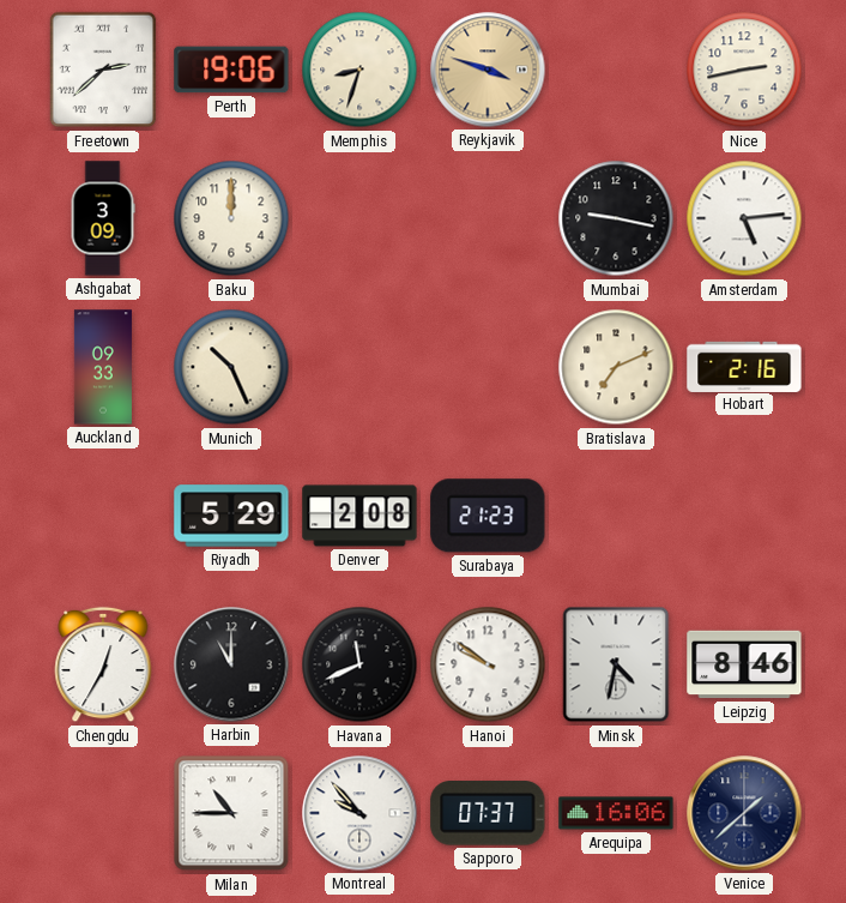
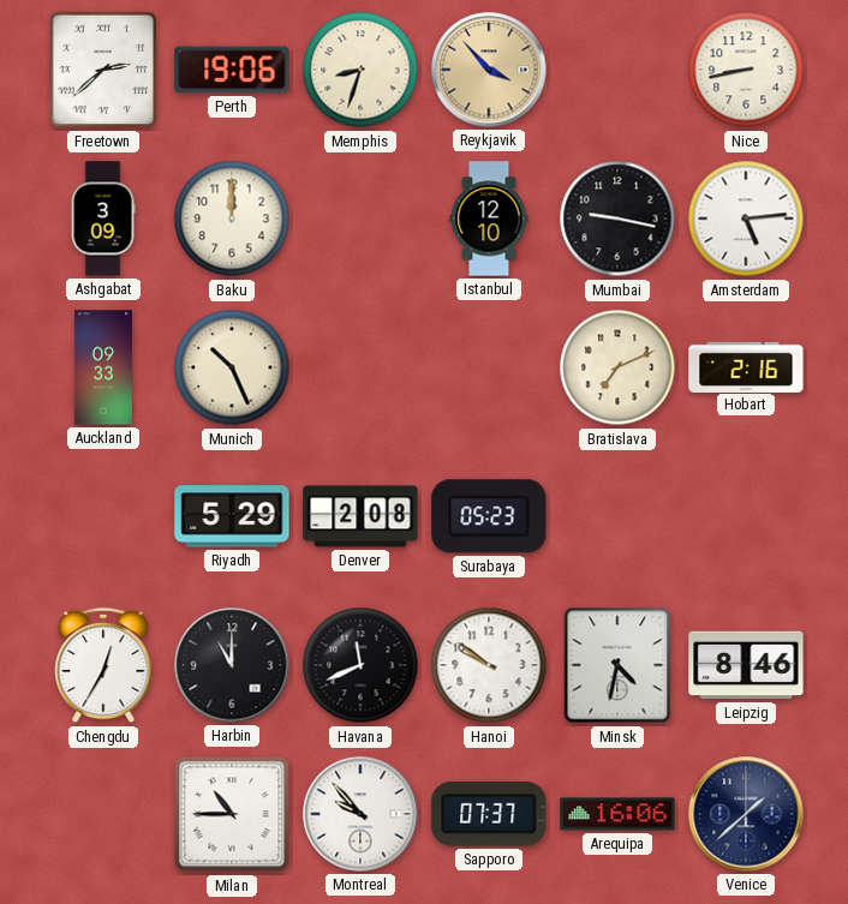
Reykjavik: 3:48 -> 3:53
Nice: 2:43 -> 8:43
Istanbul: none -> 12:10
Surabaya: 21:23 -> 05:23
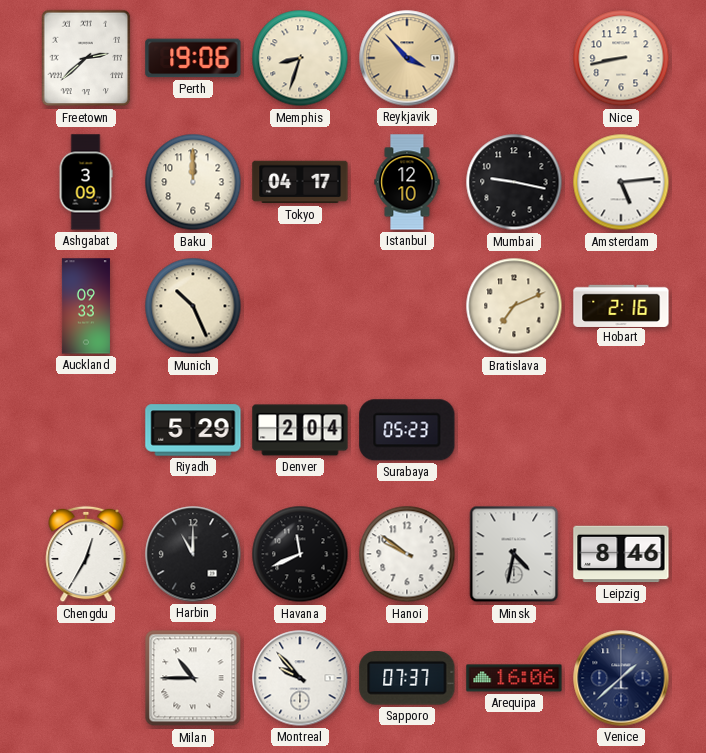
Tokyo: none -> 04:17
Denver: 2:08 -> 2:04
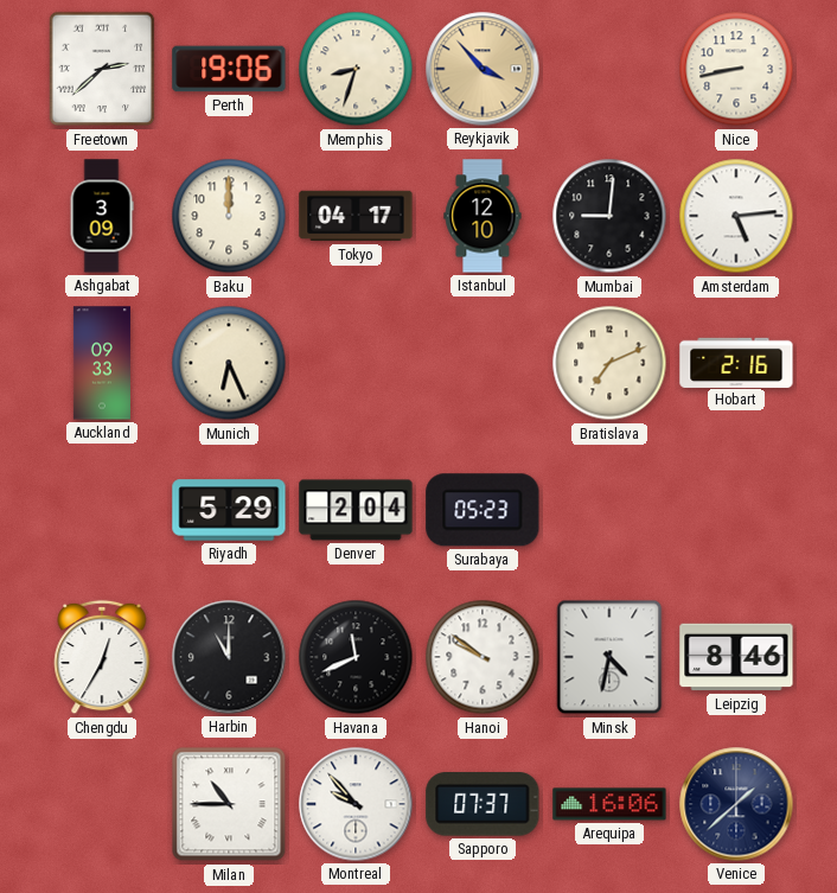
Mumbai: 9:17 -> 9:01
Munich: 10:26 -> 6:26
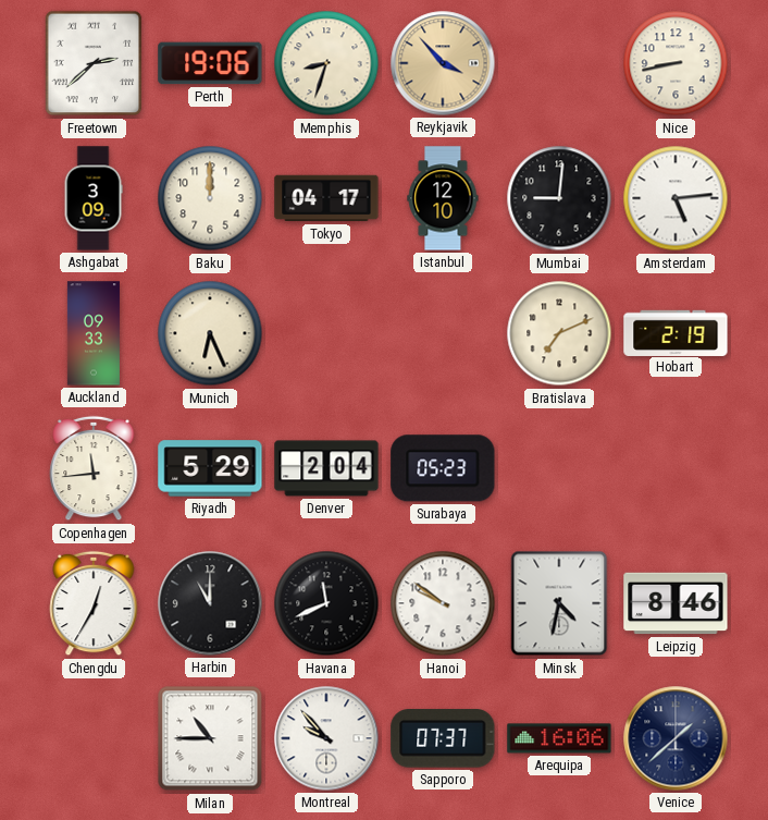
Hobart: 2:16 -> 2:19
Copenhagen: none -> 11:44
